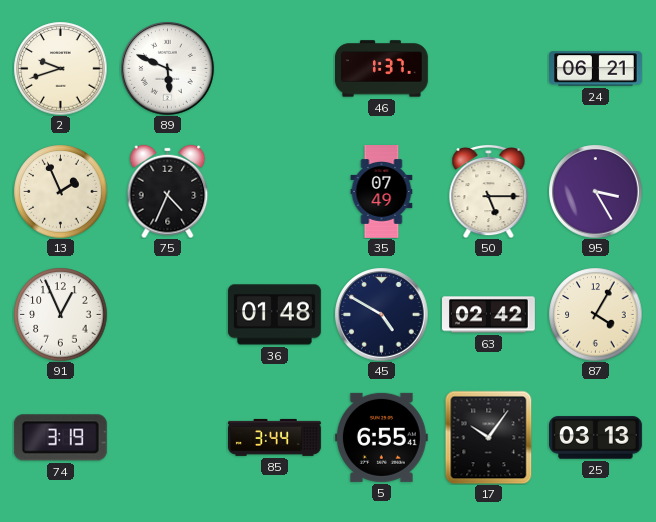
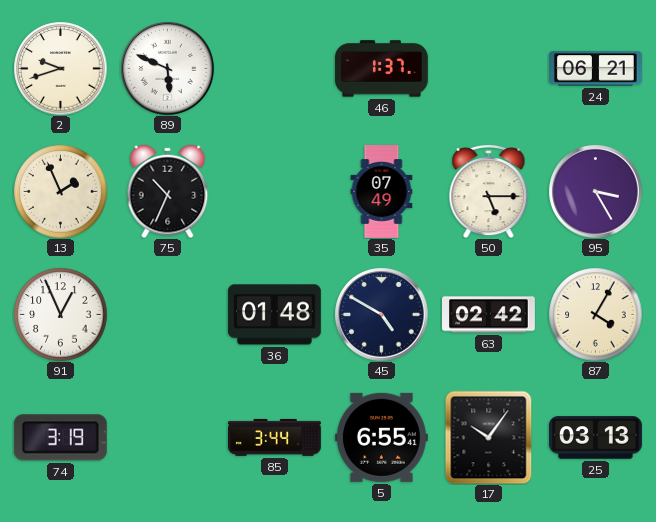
75: 4:34 -> 10:34
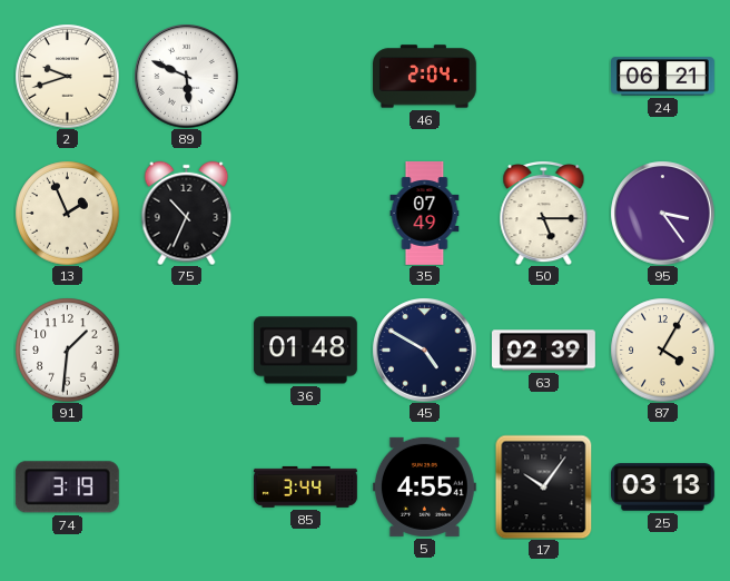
46: 1:37 -> 2:04
95: 3:25 -> 3:24
91: 12:56 -> 1:31
63: 02:42 -> 02:39
5: 6:55 -> 4:55
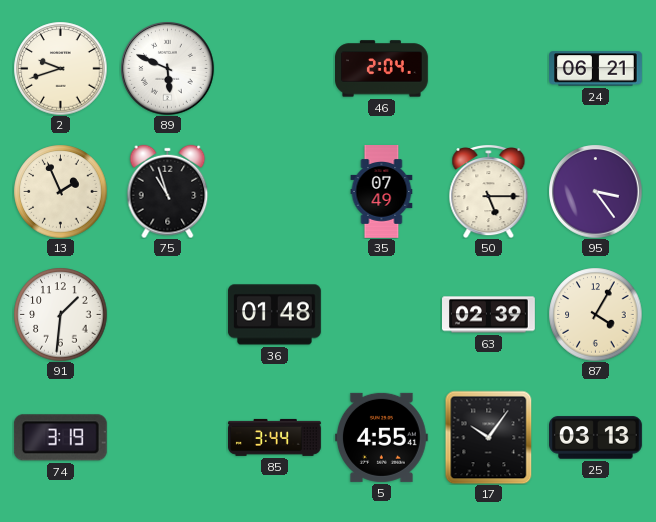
75: 10:34 -> 10:57
45: 4:50 -> none
